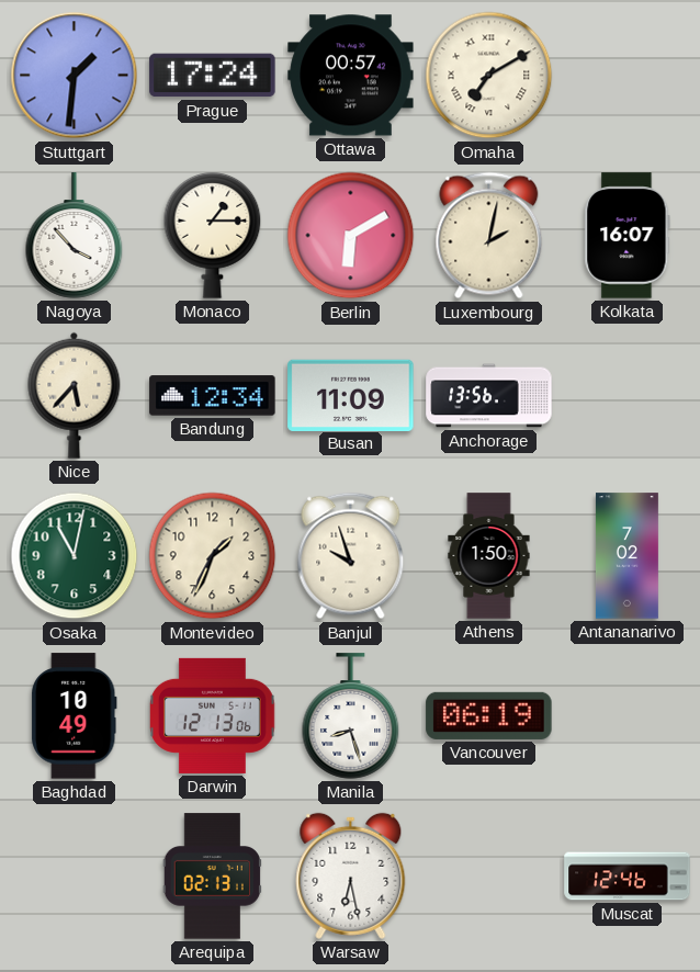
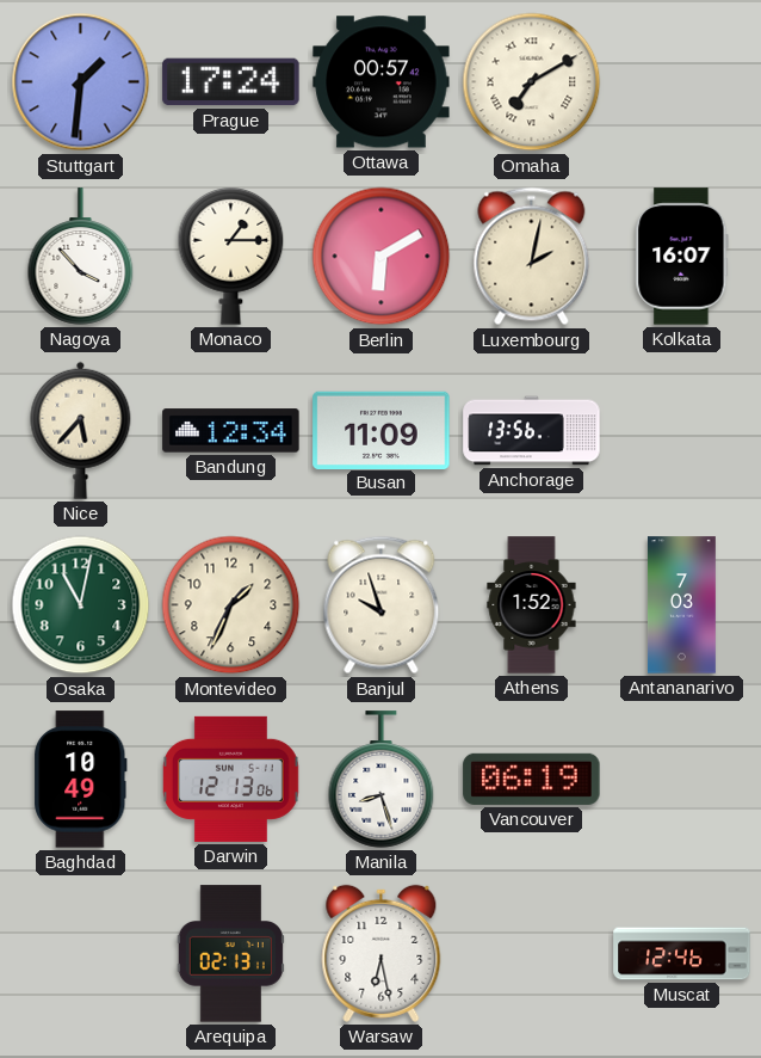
Athens: 1:50 -> 1:52
Antananarivo: 7:02 -> 7:03
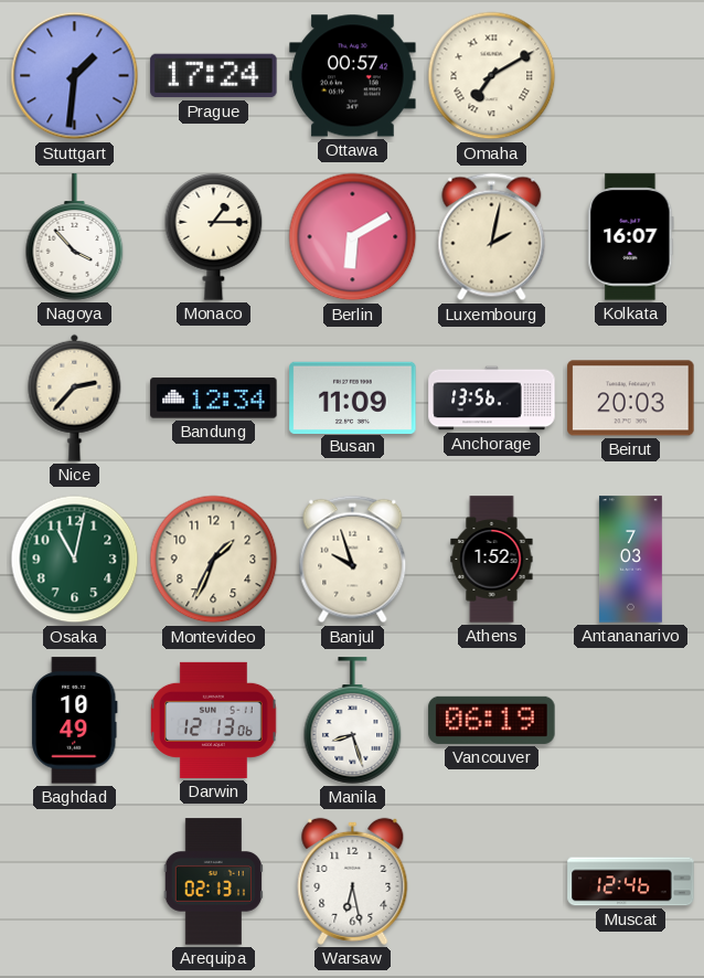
Nice: 5:37 -> 2:37
Beirut: none -> 20:03
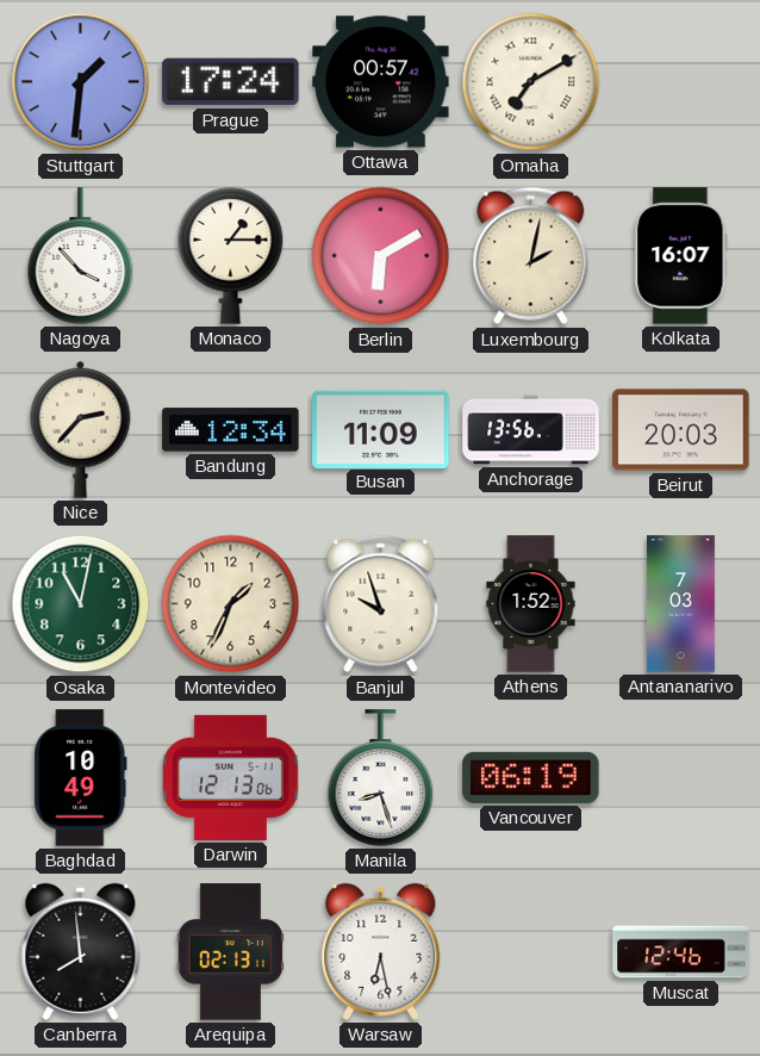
Canberra: none -> 7:59
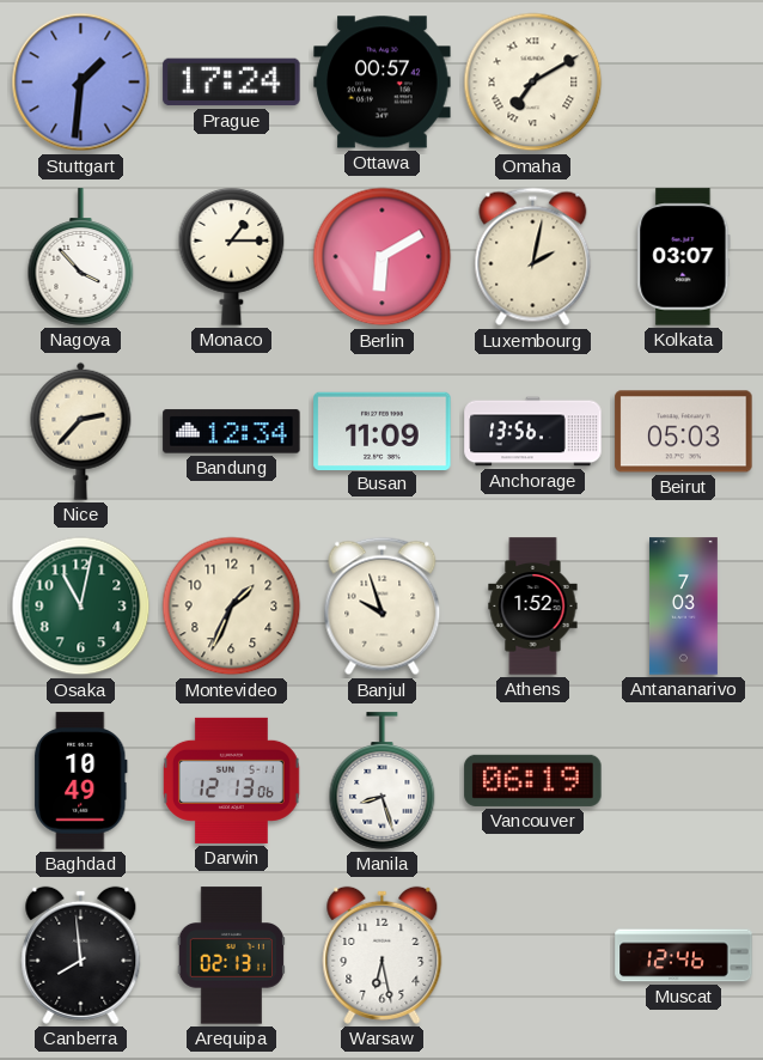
Kolkata: 16:07 -> 03:07
Beirut: 20:03 -> 05:03
